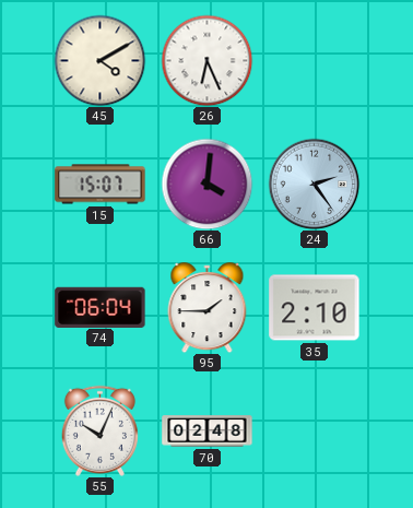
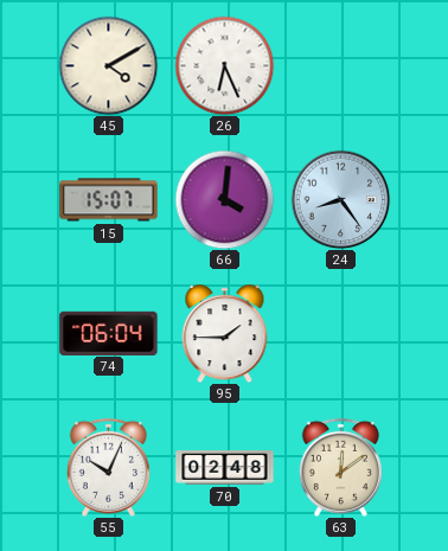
24: 2:24 -> 8:24
35: 2:10 -> none
63: none -> 12:09
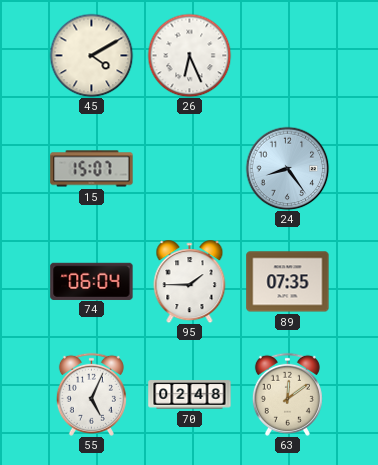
66: 4:01 -> none
89: none -> 07:35
55: 10:04 -> 5:04
